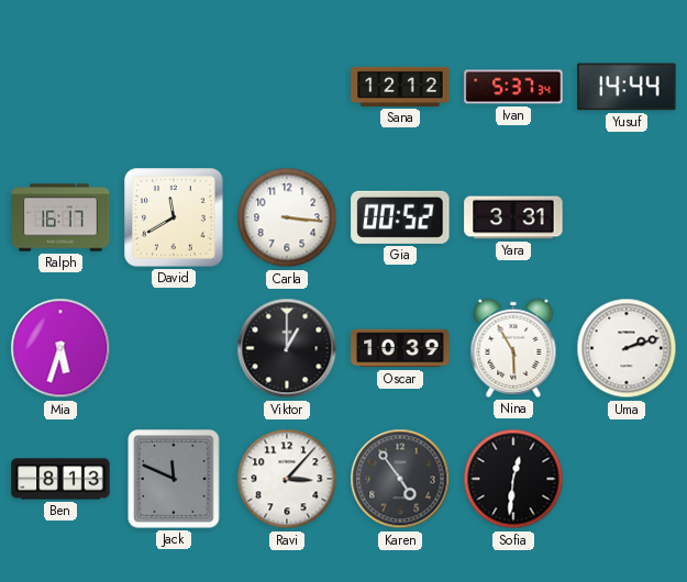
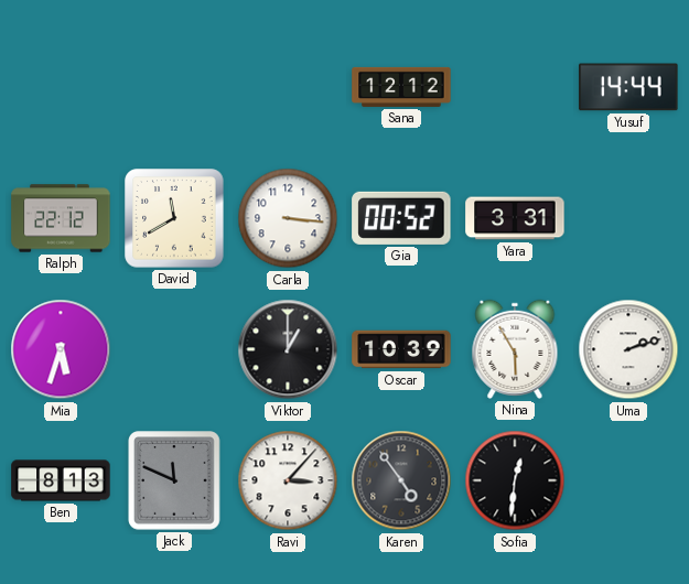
Ivan: 5:37 -> none
Ralph: 16:17 -> 22:12
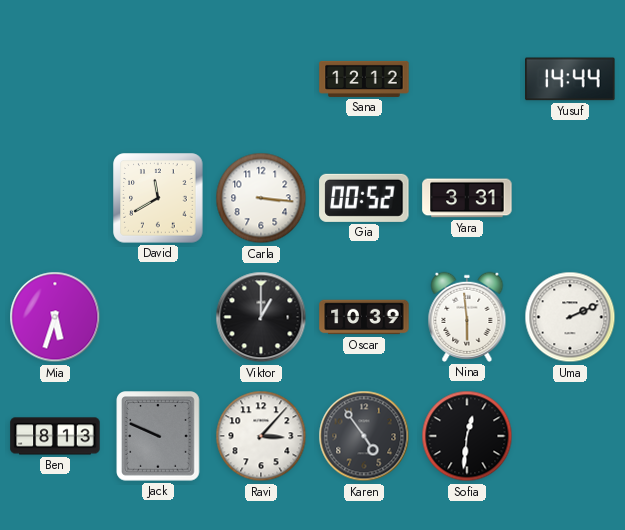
Ralph: 22:12 -> none
Nina: 5:55 -> 5:59
Uma: 2:12 -> 2:11
Jack: 11:49 -> 9:49
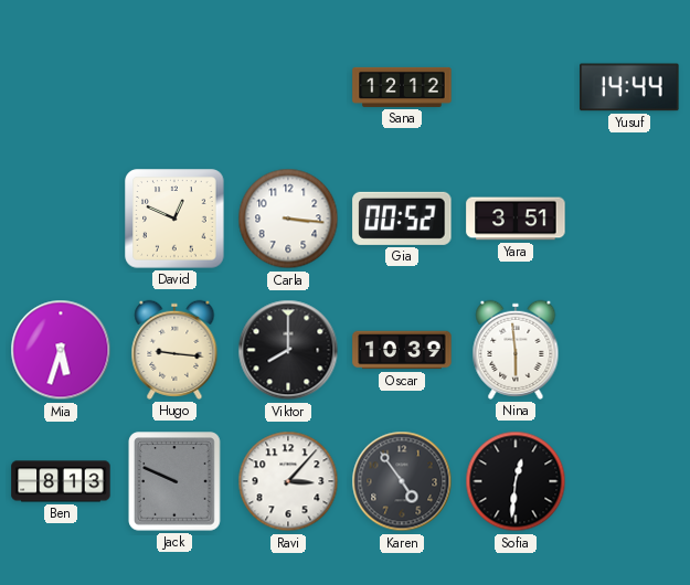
David: 11:40 -> 12:49
Yara: 3:31 -> 3:51
Hugo: none -> 9:16
Viktor: 1:00 -> 8:00
Uma: 2:11 -> none
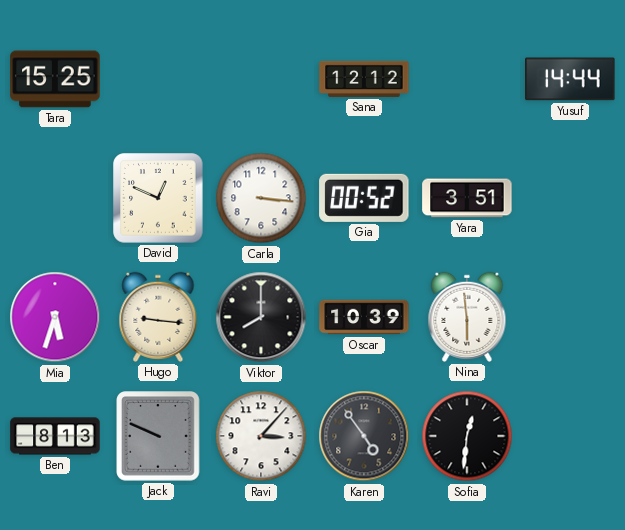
Tara: none -> 15:25
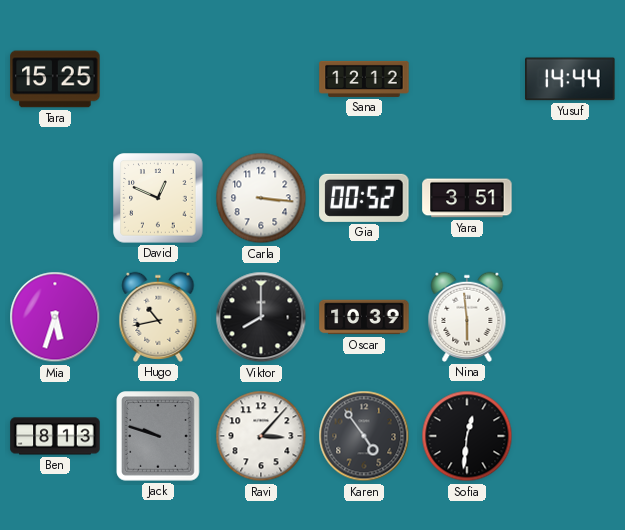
Hugo: 9:16 -> 10:43
Jack: 9:49 -> 9:48
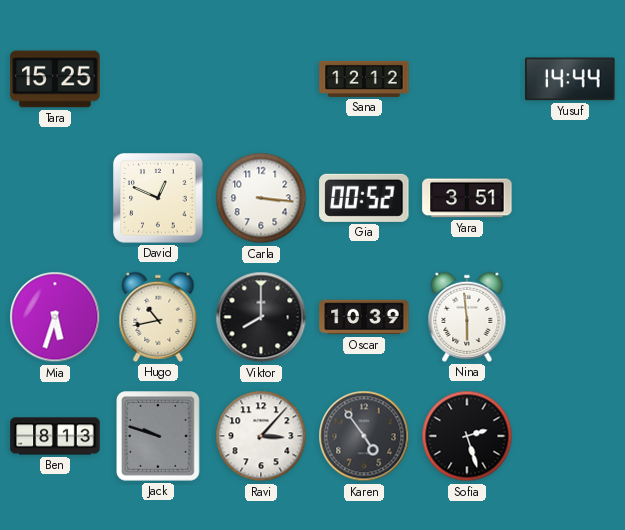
Sofia: 12:31 -> 2:27
